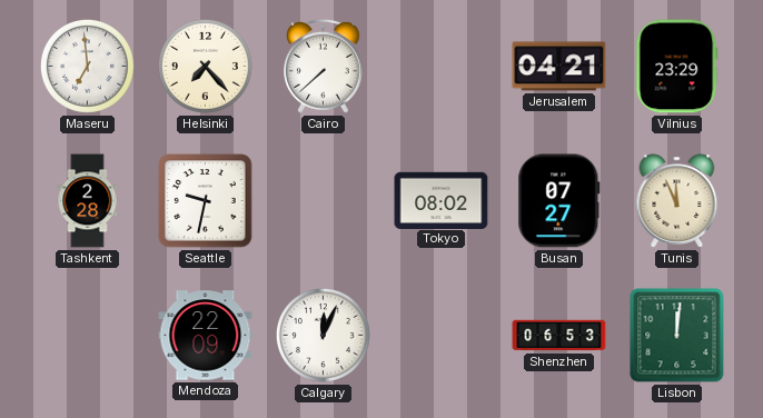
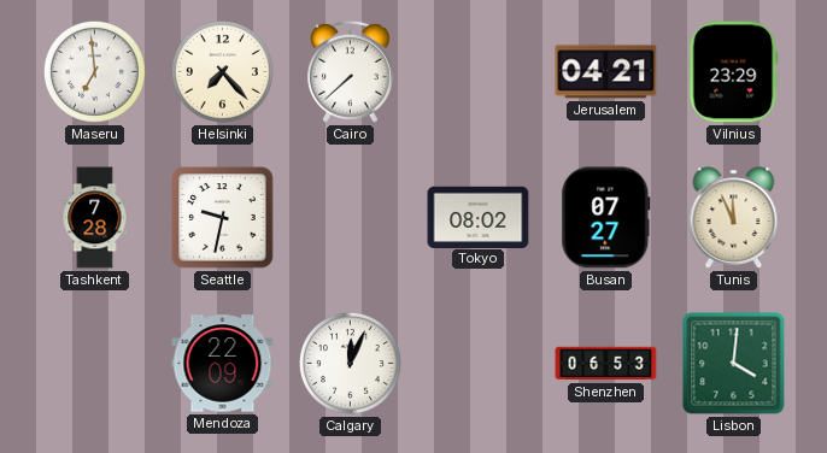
Tashkent: 2:28 -> 7:28
Lisbon: 12:01 -> 4:01
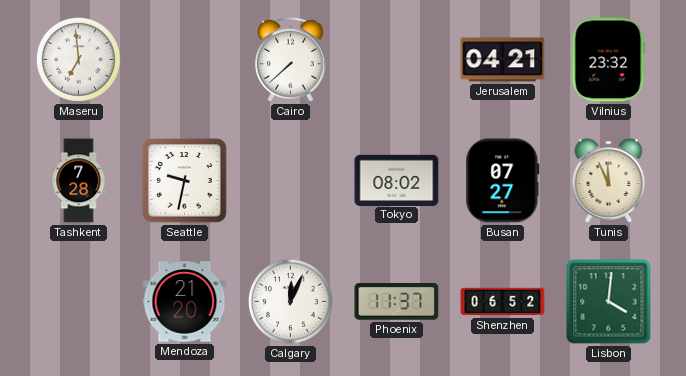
Helsinki: 7:23 -> none
Vilnius: 23:29 -> 23:32
Mendoza: 22:09 -> 21:20
Phoenix: none -> 11:37
Shenzhen: 06:53 -> 06:52
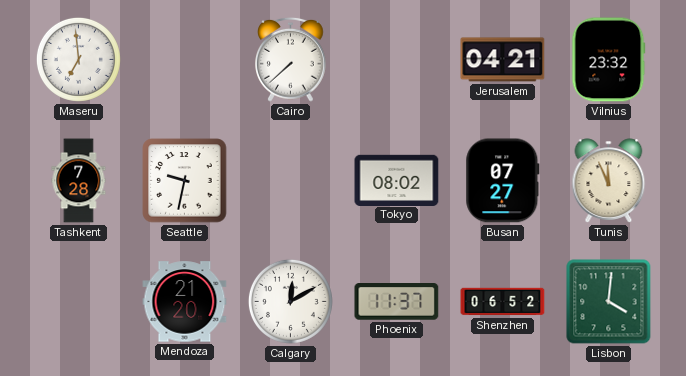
Calgary: 12:04 -> 12:10
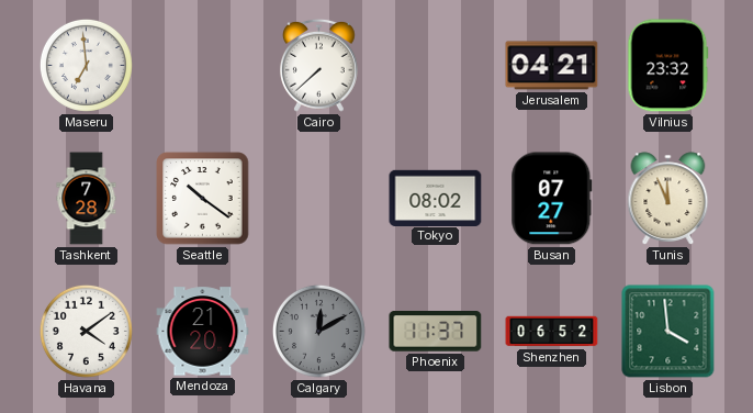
Seattle: 9:32 -> 10:21
Havana: none -> 4:09
Calgary dial: white -> grey
Lisbon: 4:01 -> 3:59
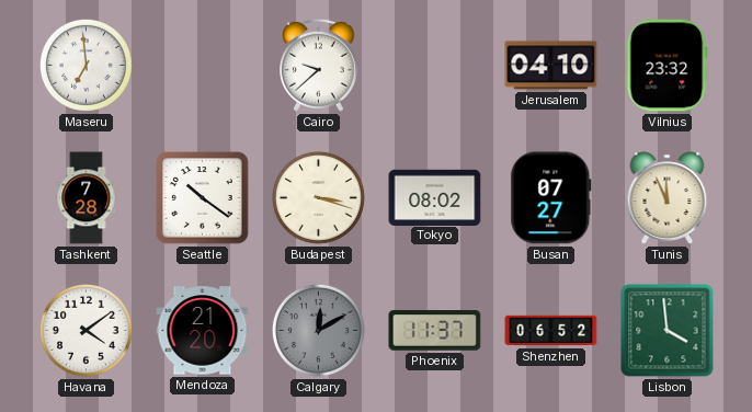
Cairo: 7:38 -> 9:38
Jerusalem: 04:21 -> 04:10
Budapest: none -> 3:18
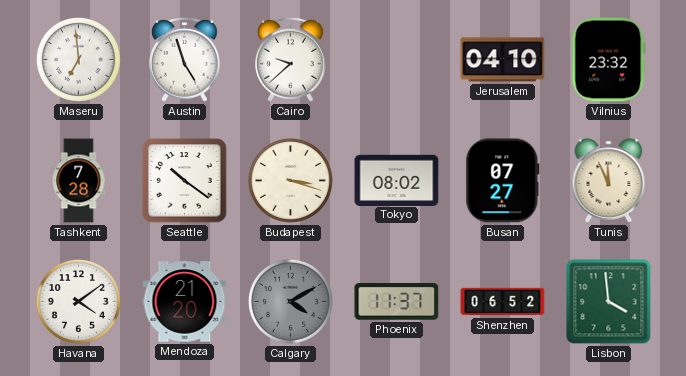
Austin: none -> 4:57
Calgary: 12:10 -> 4:10
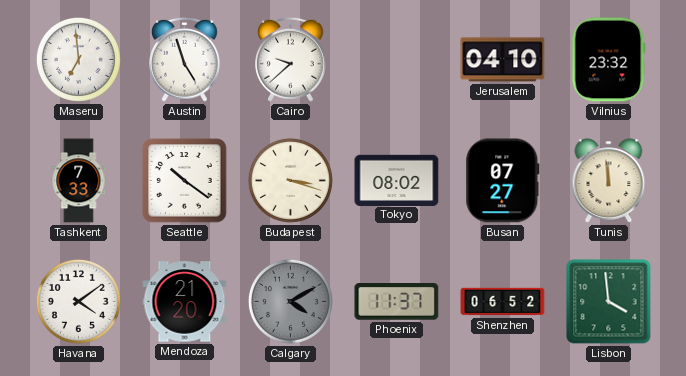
Tashkent: 7:28 -> 7:33
Tunis: 11:56 -> 11:59
